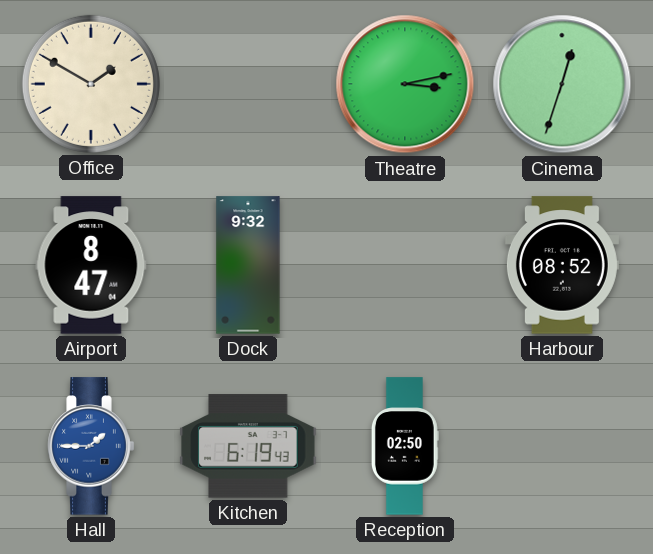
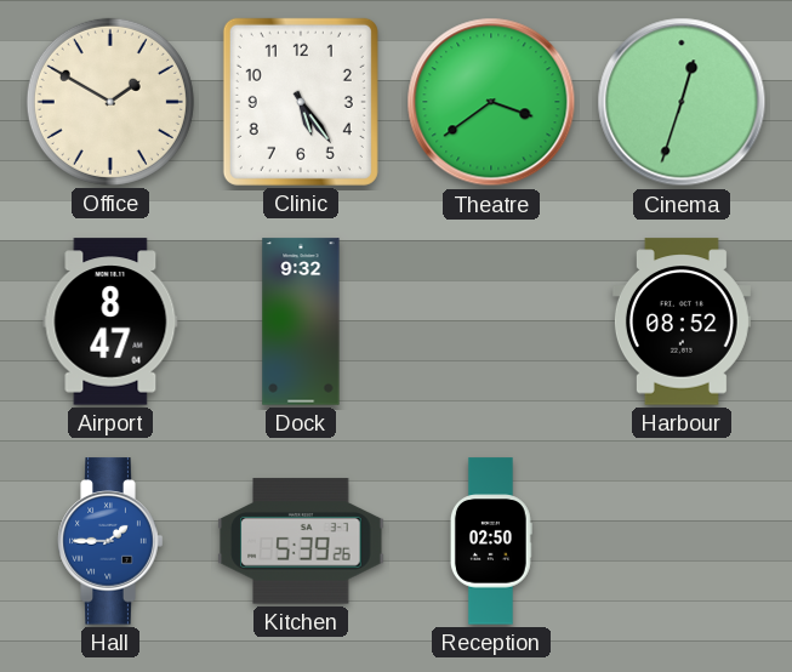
Clinic: none -> 5:24
Theatre: 3:13 -> 3:39
Kitchen: 6:19 -> 5:39
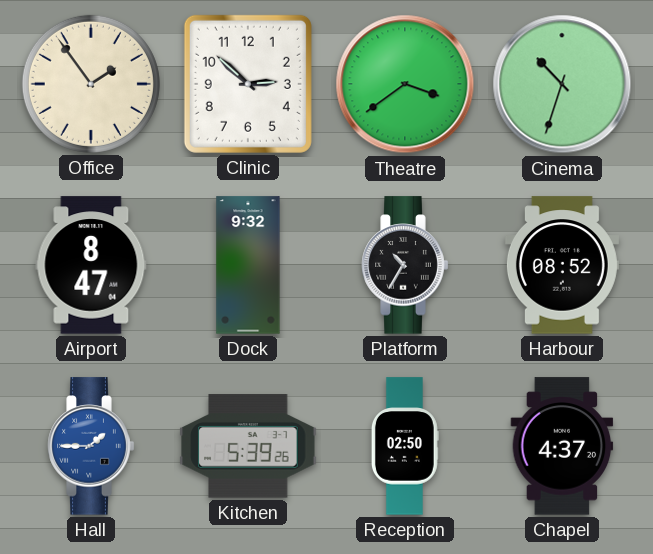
Office: 1:50 -> 1:54
Clinic: 5:24 -> 2:52
Cinema: 12:33 -> 10:33
Platform: none -> 10:35
Chapel: none -> 4:37
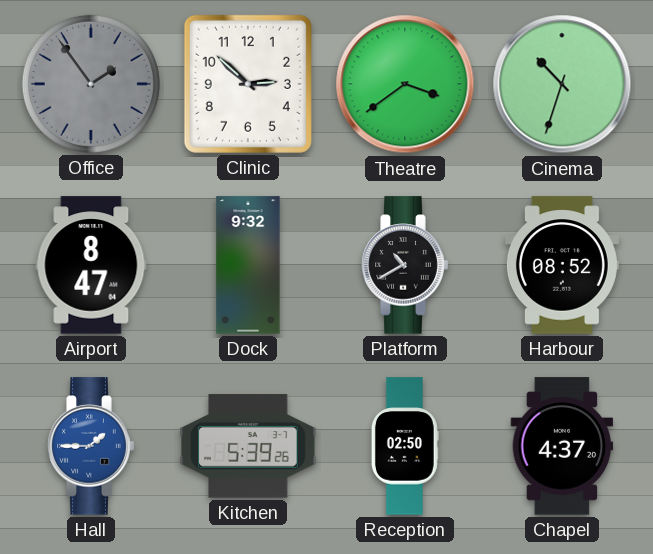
Office dial: cream -> grey
Platform: 10:35 -> 10:40
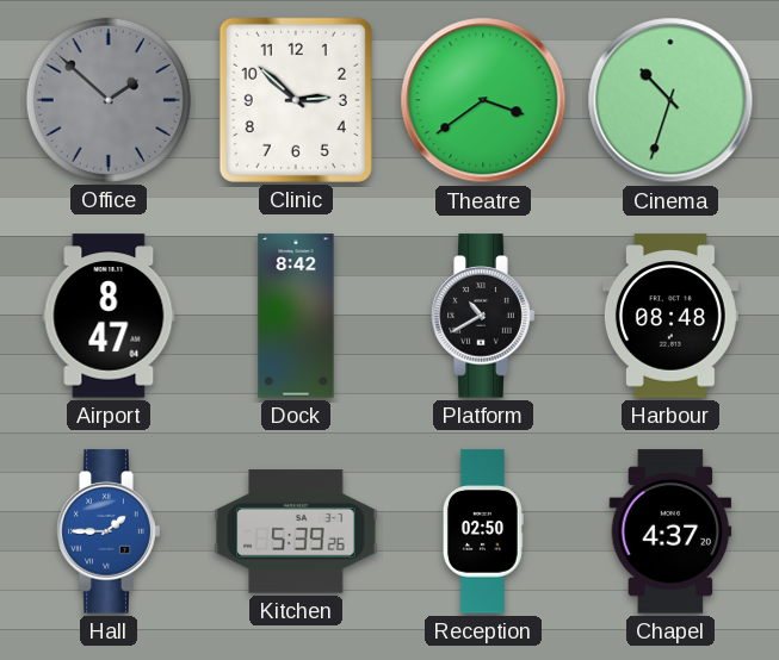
Office: 1:54 -> 1:52
Dock: 9:32 -> 8:42
Harbour: 08:52 -> 08:48
